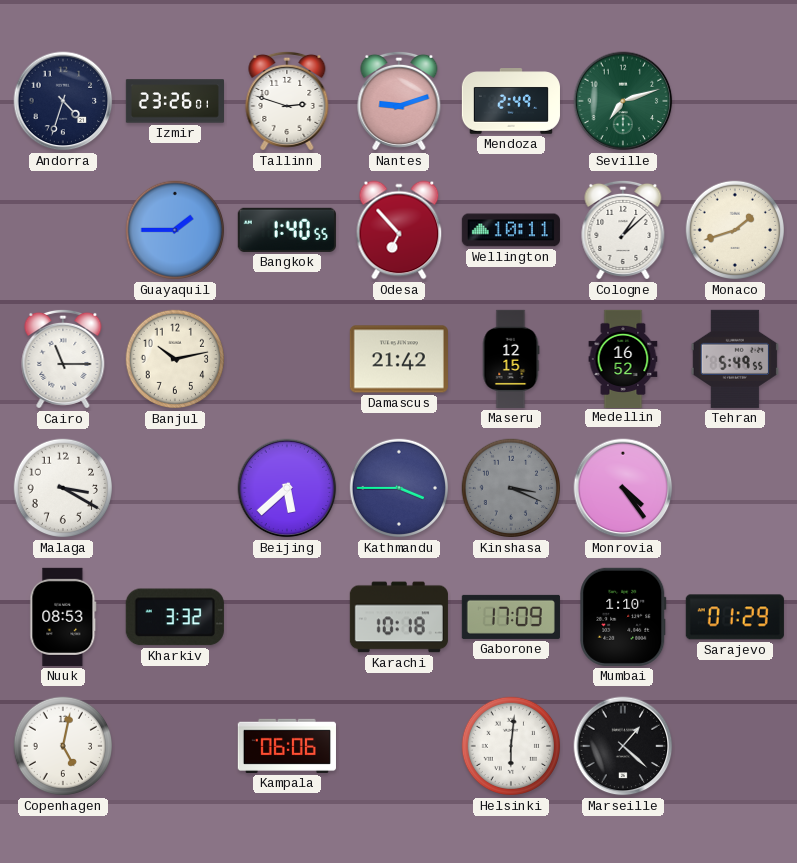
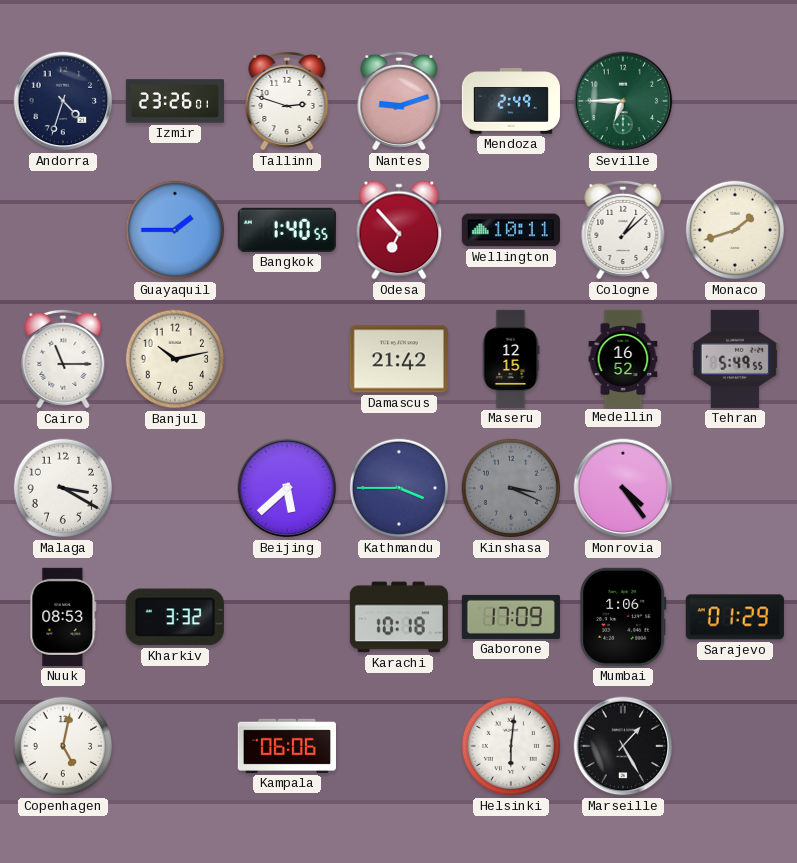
Seville: 7:12 -> 6:45
Mumbai: 1:10 -> 1:06
Marseille: 1:22 -> 1:25
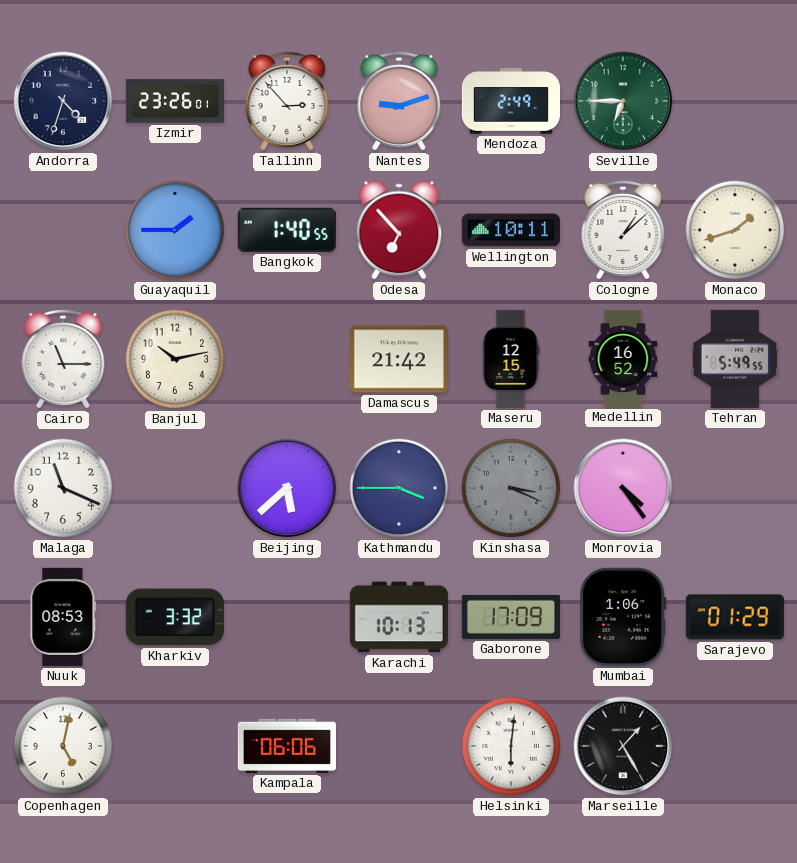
Tallinn: 2:48 -> 2:53
Malaga: 3:20 -> 11:19
Karachi: 10:18 -> 10:13
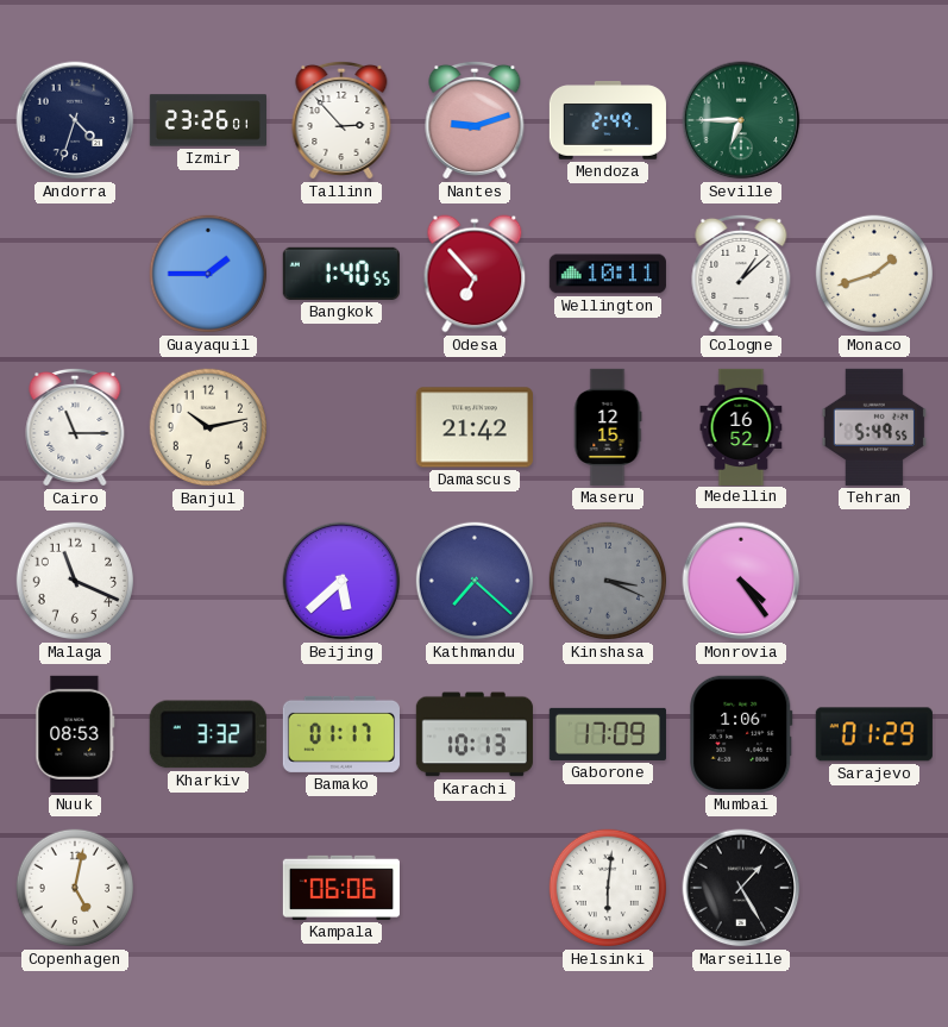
Kathmandu: 3:45 -> 7:22
Bamako: none -> 01:17
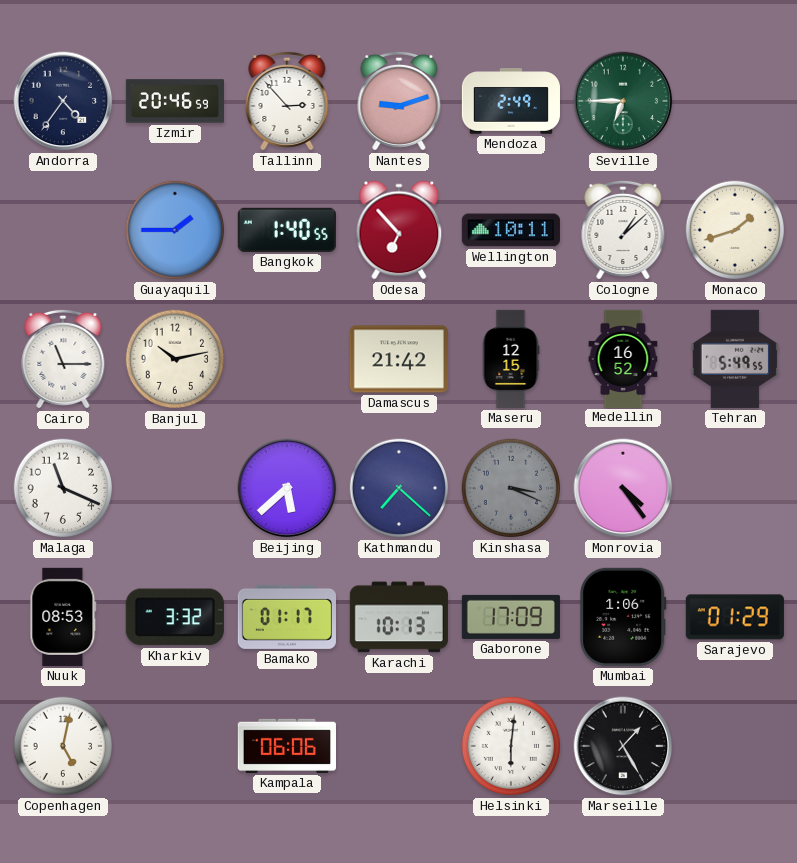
Andorra: 4:33 -> 4:36
Izmir: 23:26 -> 20:46
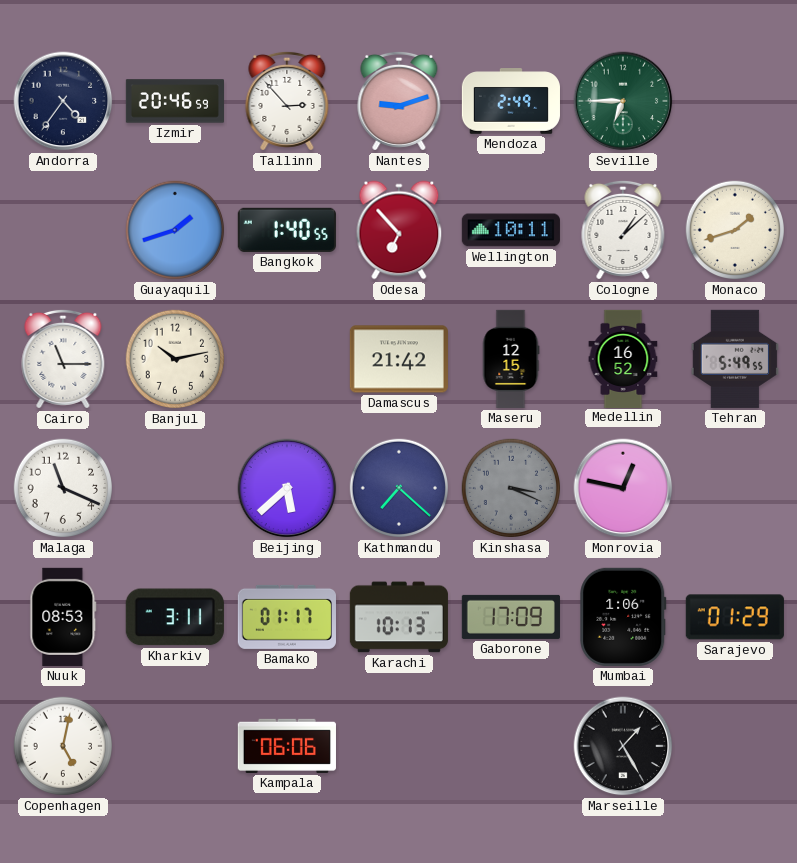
Guayaquil: 1:45 -> 1:42
Monrovia: 4:24 -> 12:47
Kharkiv: 3:32 -> 3:11
Helsinki: 6:01 -> none
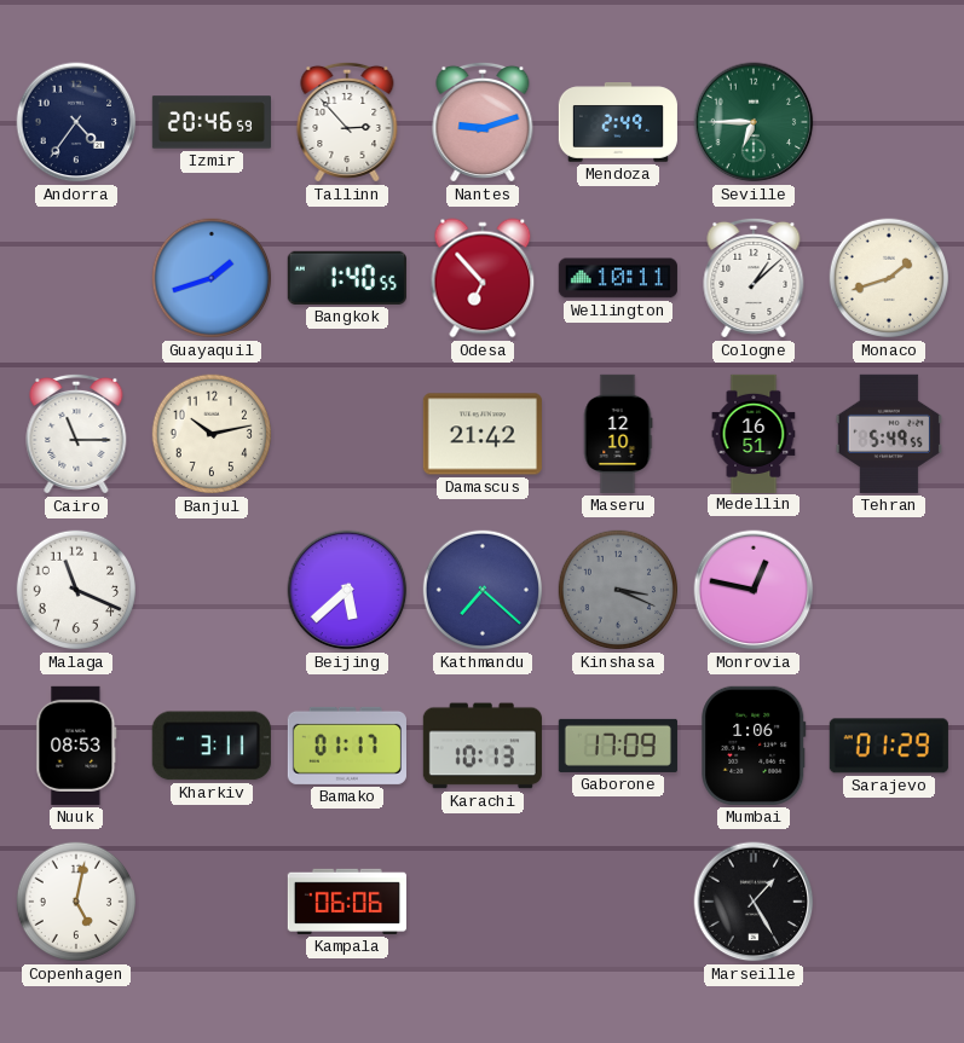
Maseru: 12:15 -> 12:10
Medellin: 16:52 -> 16:51
